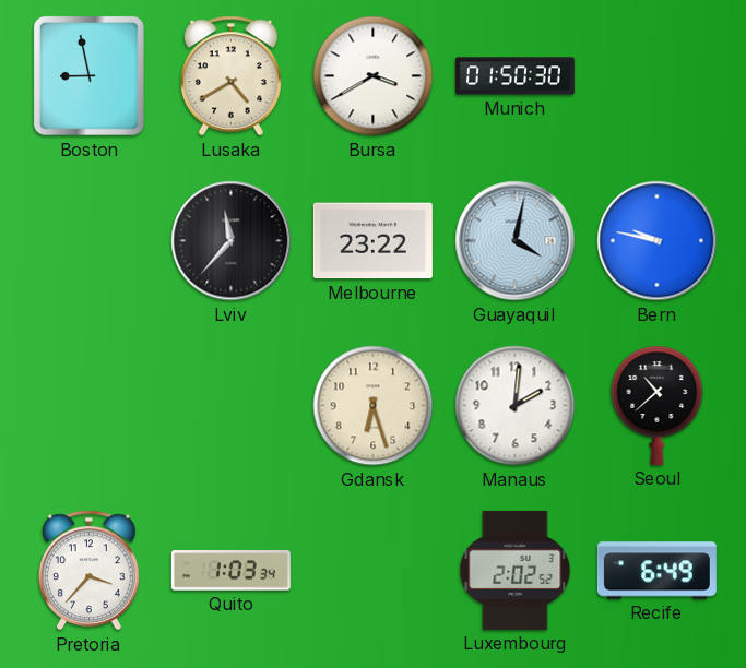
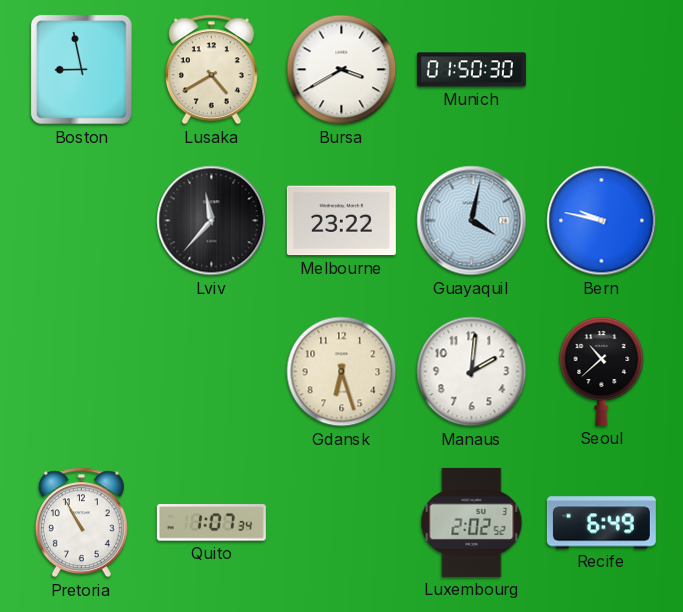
Pretoria: 3:37 -> 10:55
Quito: 1:03 -> 1:07
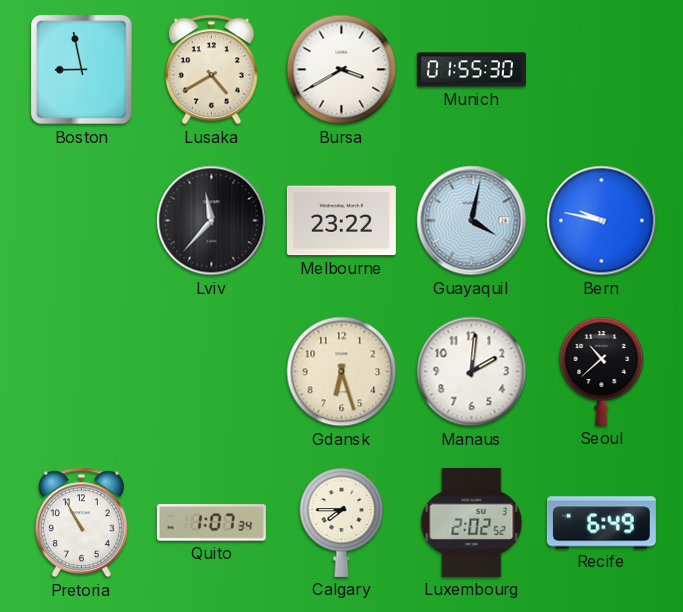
Munich: 01:50 -> 01:55
Calgary: none -> 7:45
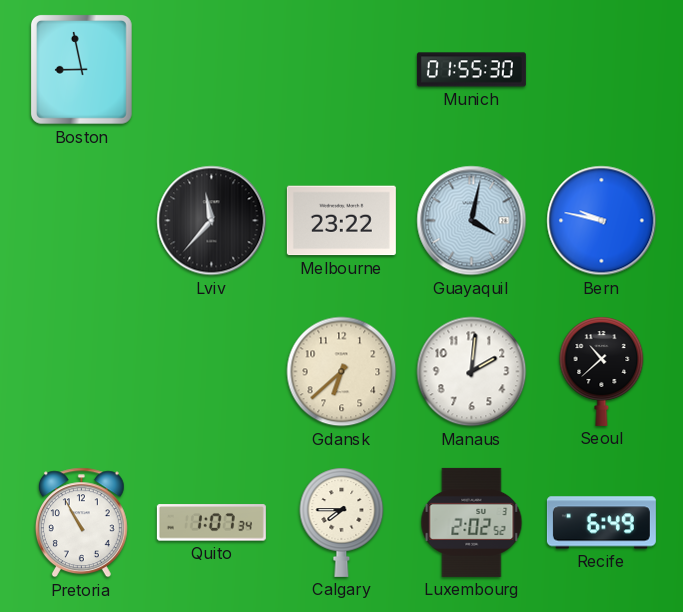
Lusaka: 4:40 -> none
Bursa: 3:40 -> none
Gdansk: 6:27 -> 6:38
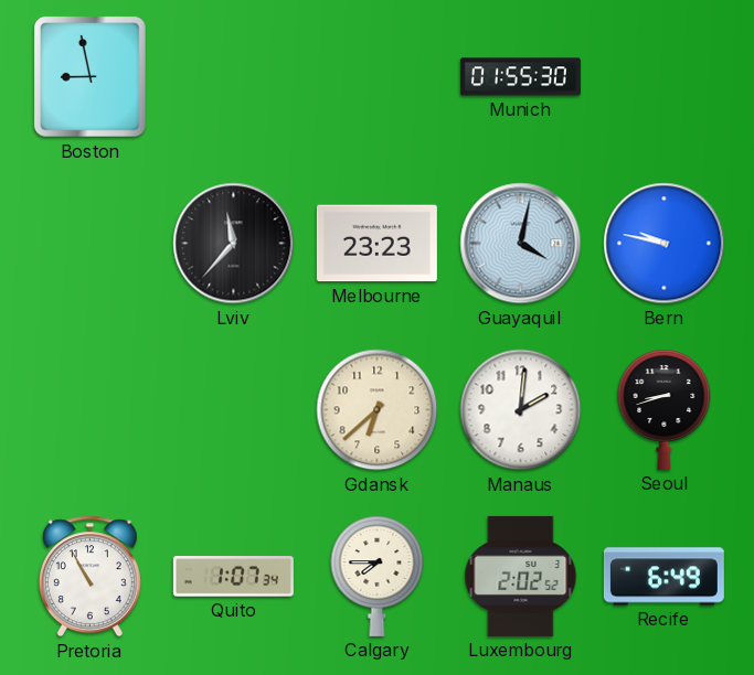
Melbourne: 23:22 -> 23:23
Seoul: 10:38 -> 8:42
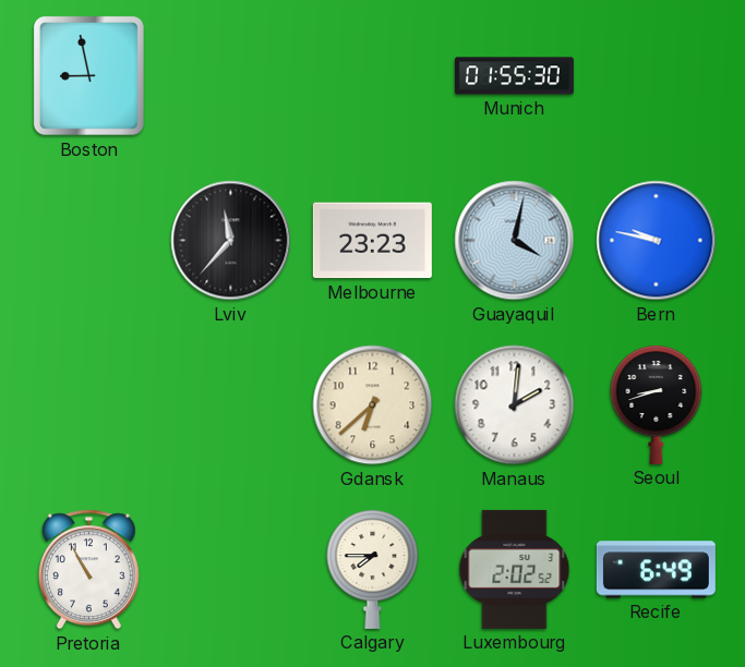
Quito: 1:07 -> none
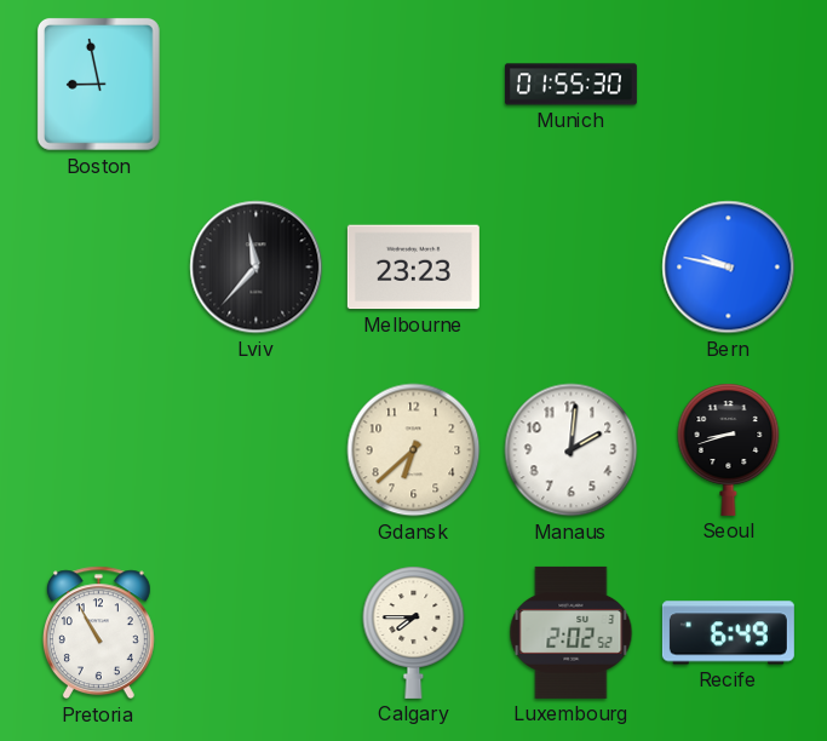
Guayaquil: 4:02 -> none
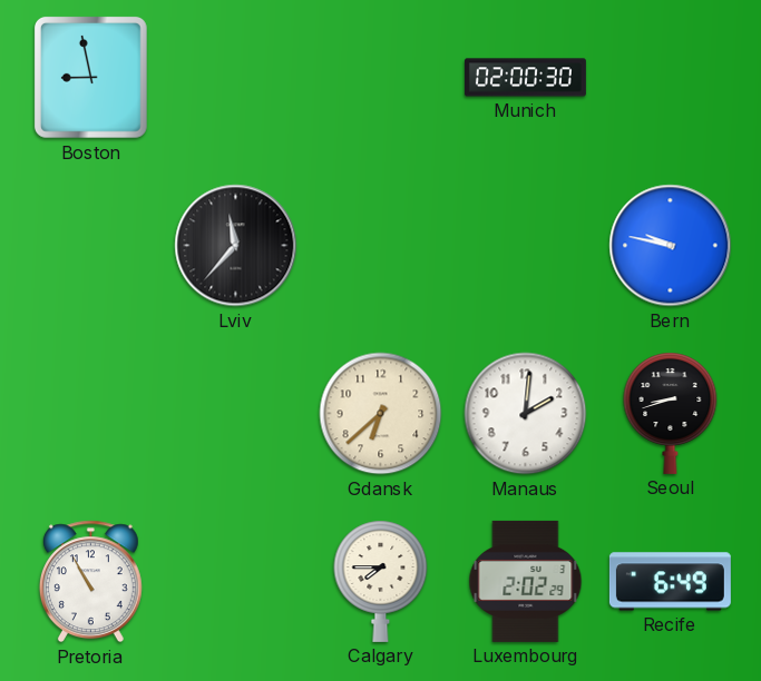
Munich: 01:55 -> 02:00
Melbourne: 23:23 -> none
Luxembourg: 2:02:52 -> 2:02:29
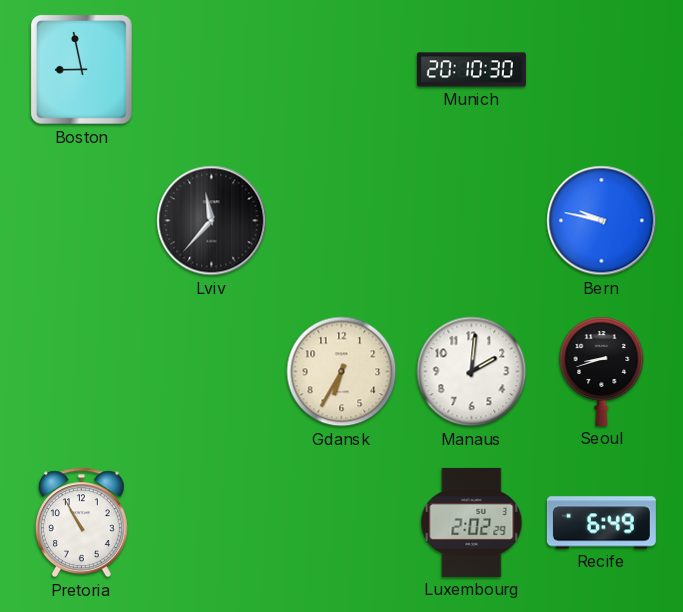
Munich: 02:00 -> 20:10
Gdansk: 6:38 -> 6:35
Calgary: 7:45 -> none
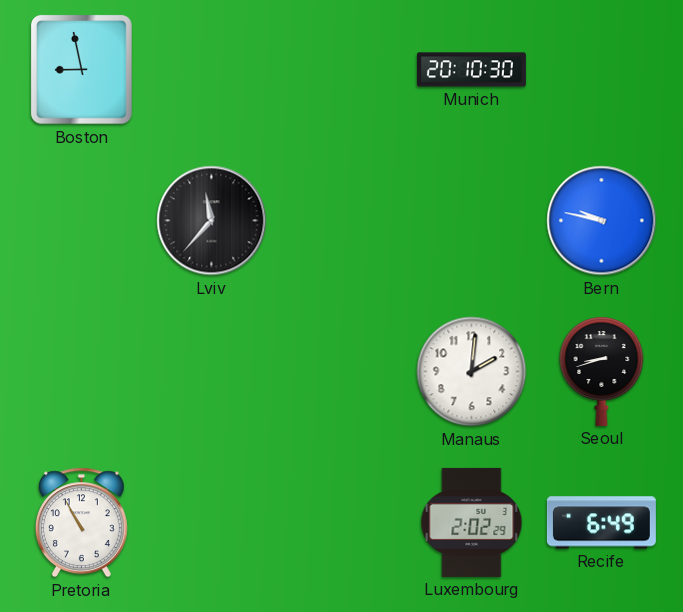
Gdansk: 6:35 -> none
